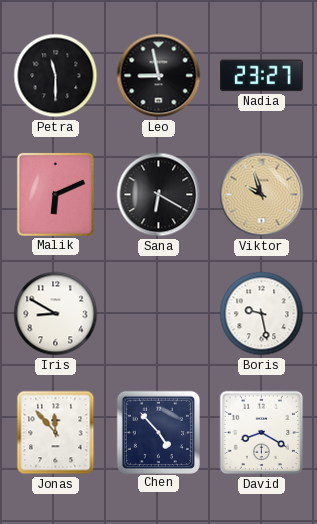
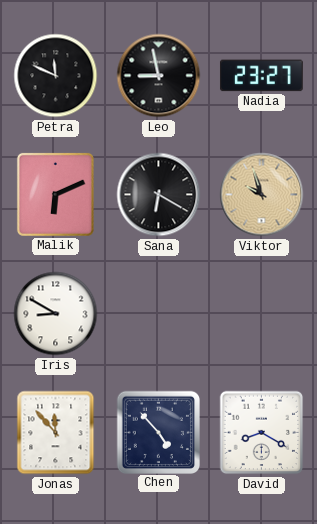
Petra: 11:30 -> 11:49
Boris: 9:28 -> none
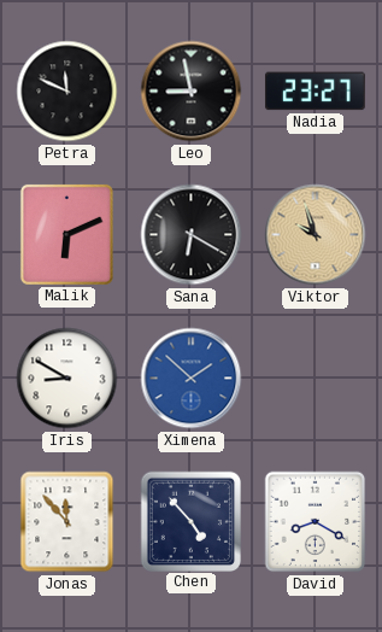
Ximena: none -> 1:52
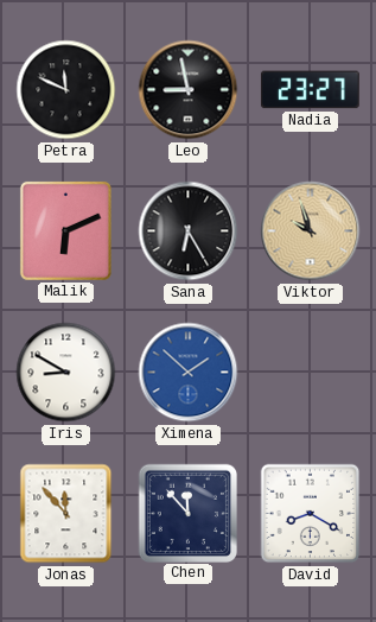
Sana: 6:20 -> 6:25
Chen: 4:53 -> 11:53
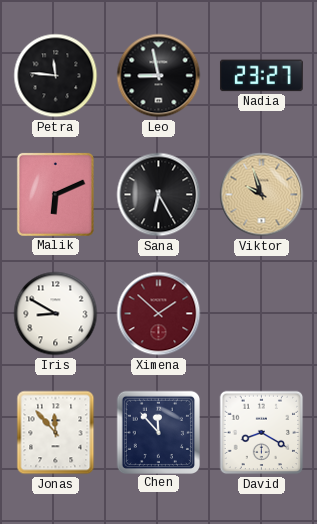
Petra: 11:49 -> 11:46
Ximena dial: blue -> burgundy
